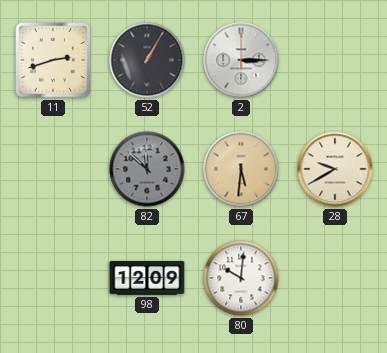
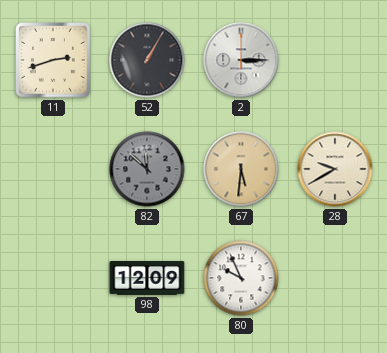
80: 10:01 -> 9:56
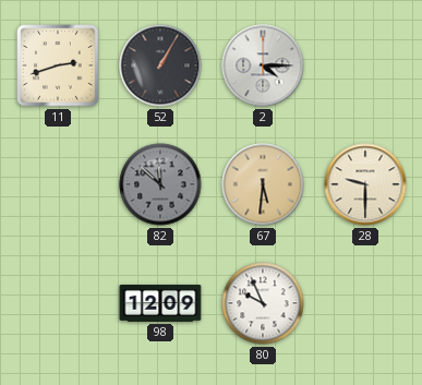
2: 3:15 -> 4:15
28: 9:40 -> 9:30
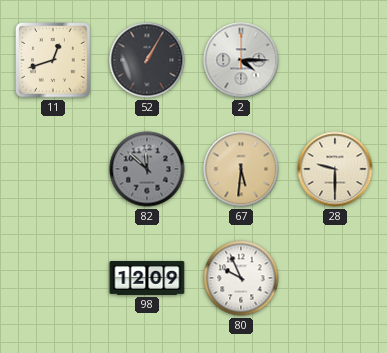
11: 2:42 -> 12:42
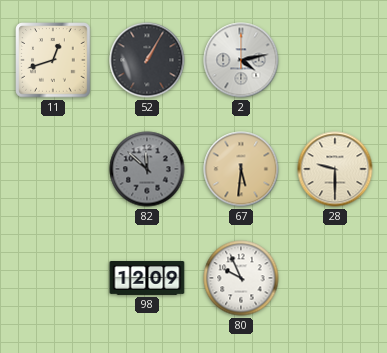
2: 4:15 -> 4:13
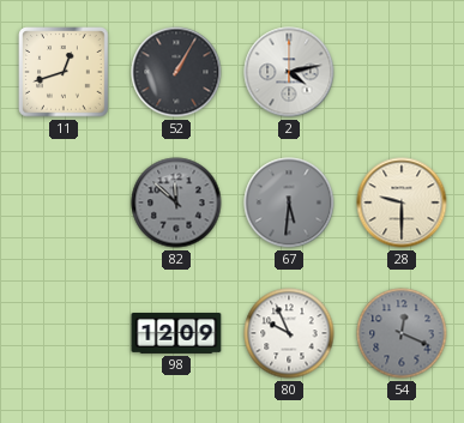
67 dial: champagne -> grey
54: none -> 12:19
